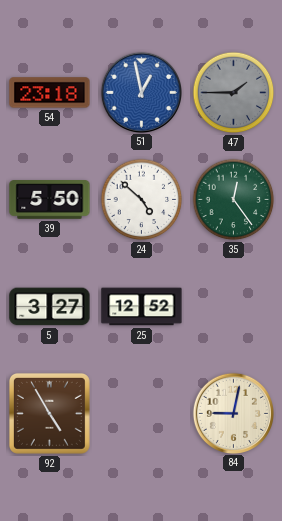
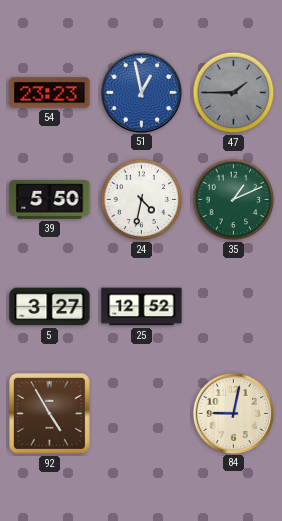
54: 23:18 -> 23:23
24: 4:52 -> 4:32
35: 12:24 -> 1:11
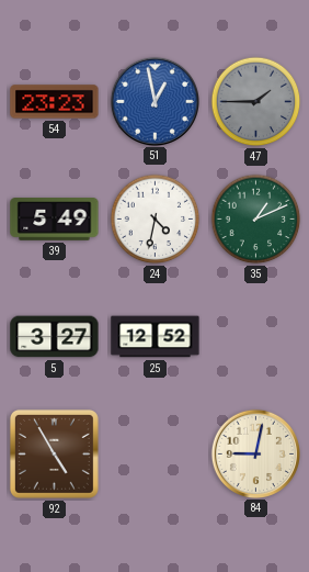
39: 5:50 -> 5:49
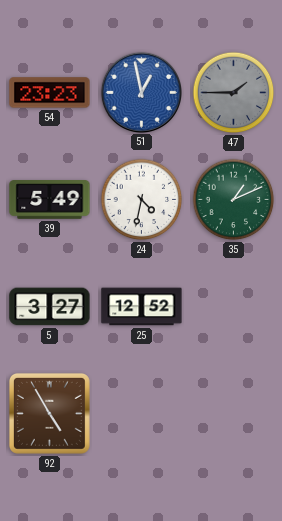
84: 9:02 -> none
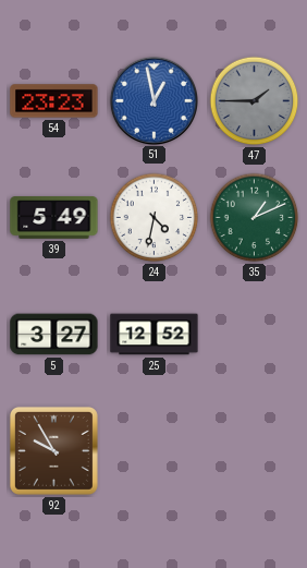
92: 4:55 -> 9:55
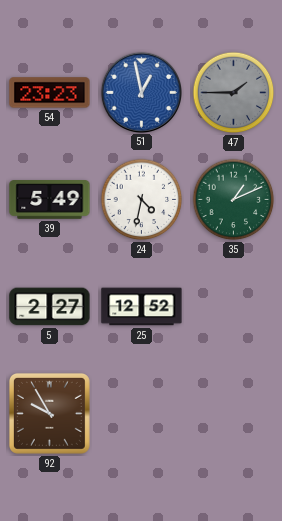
5: 3:27 -> 2:27
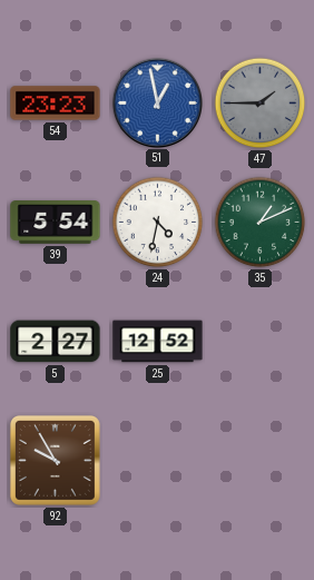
39: 5:49 -> 5:54
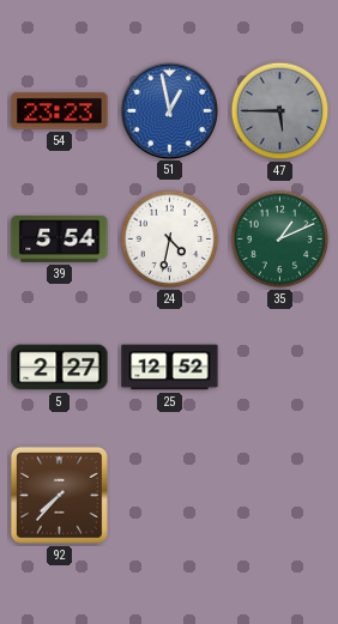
47: 1:45 -> 5:45
92: 9:55 -> 7:37
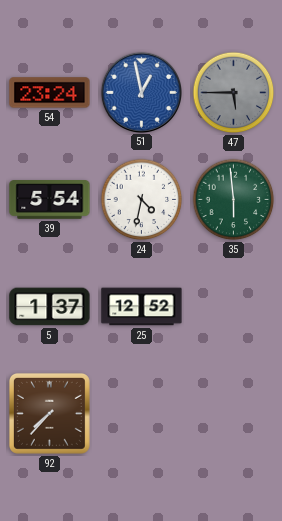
54: 23:23 -> 23:24
35: 1:11 -> 5:59
5: 2:27 -> 1:37
